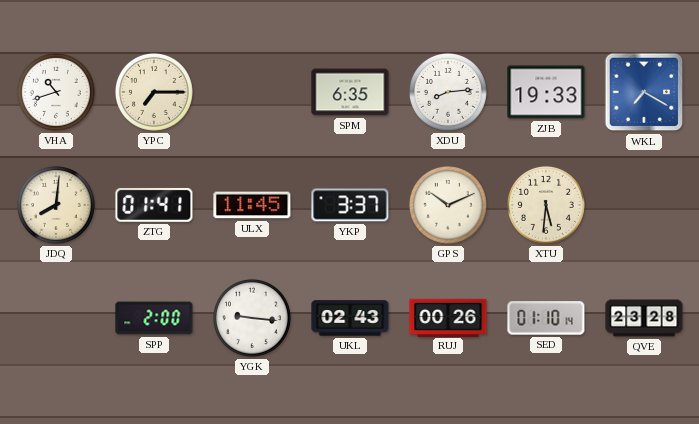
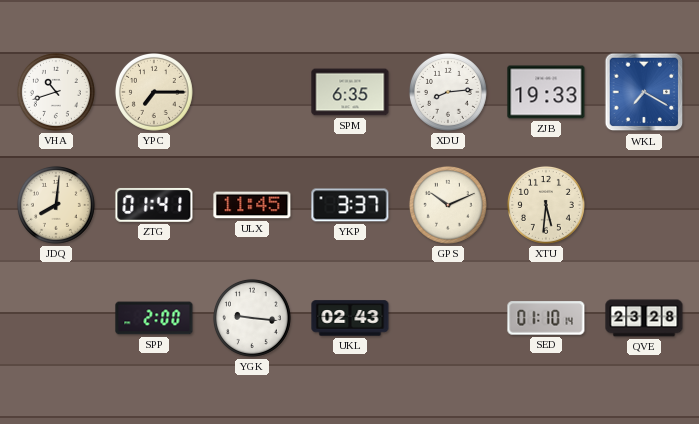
RUJ: 00:26 -> none
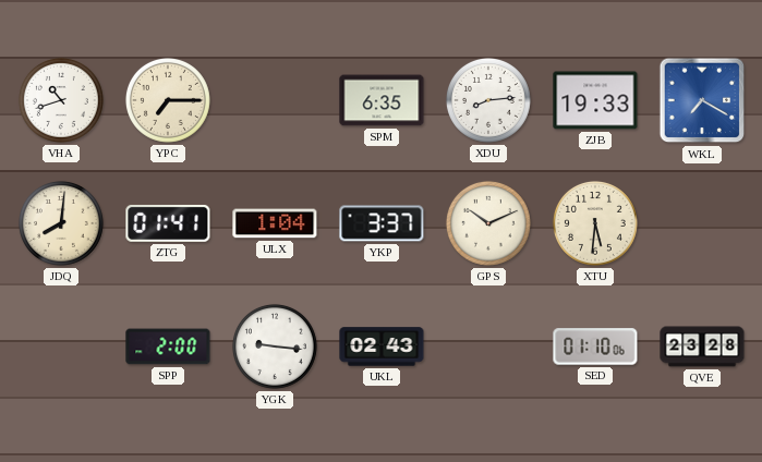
ULX: 11:45 -> 1:04
SED: 01:10:14 -> 01:10:06
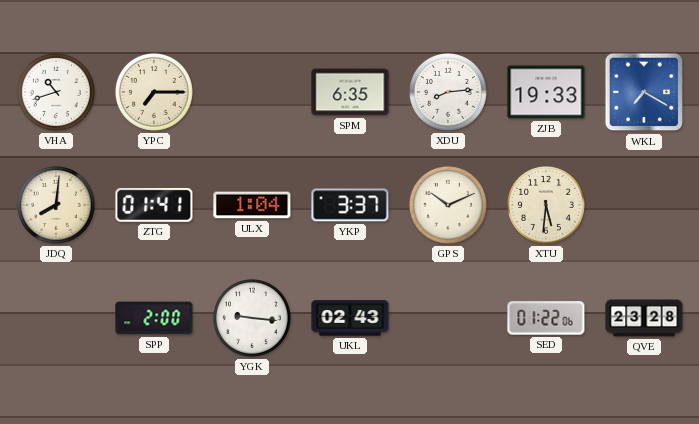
SED: 01:10 -> 01:22
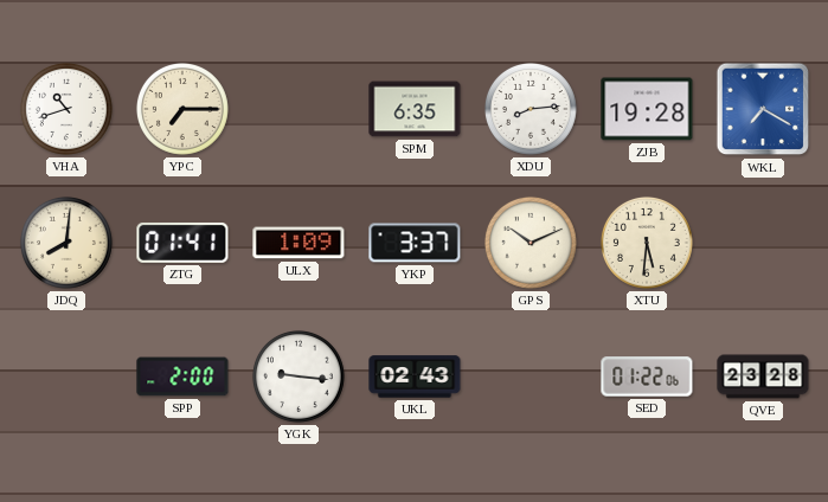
ZJB: 19:33 -> 19:28
ULX: 1:04 -> 1:09
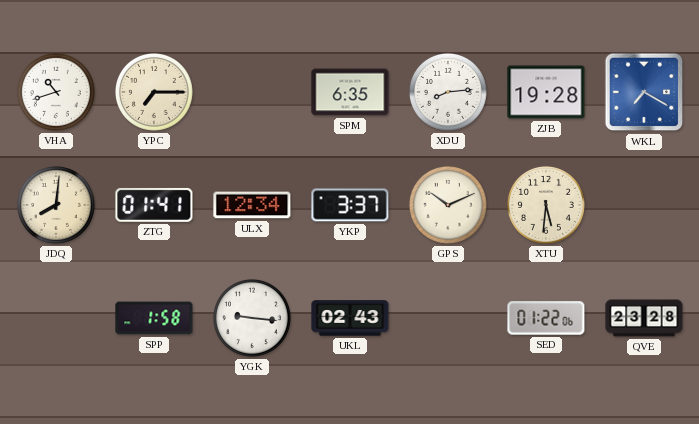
ULX: 1:09 -> 12:34
SPP: 2:00 -> 1:58
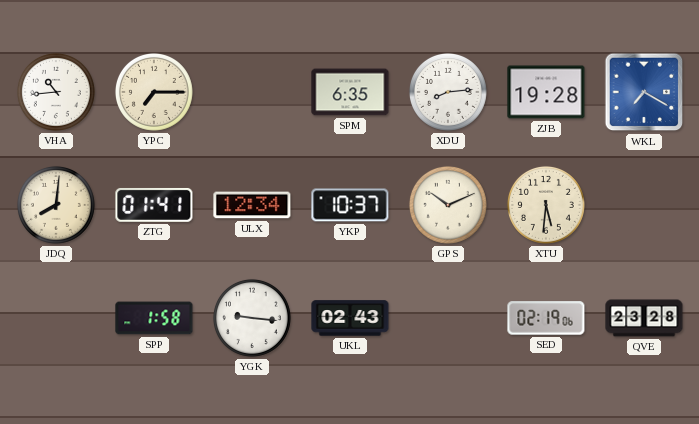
VHA: 10:42 -> 10:44
YKP: 3:37 -> 10:37
SED: 01:22 -> 02:19
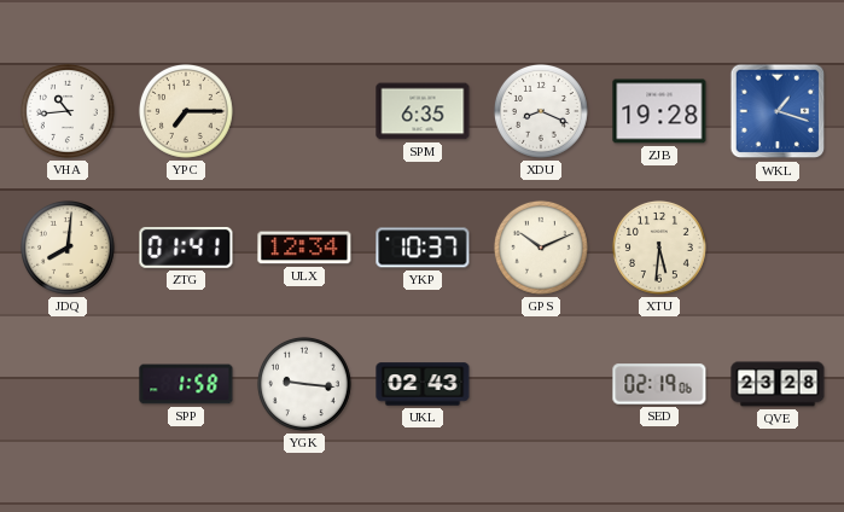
XDU: 8:14 -> 8:19
WKL: 7:20 -> 1:18
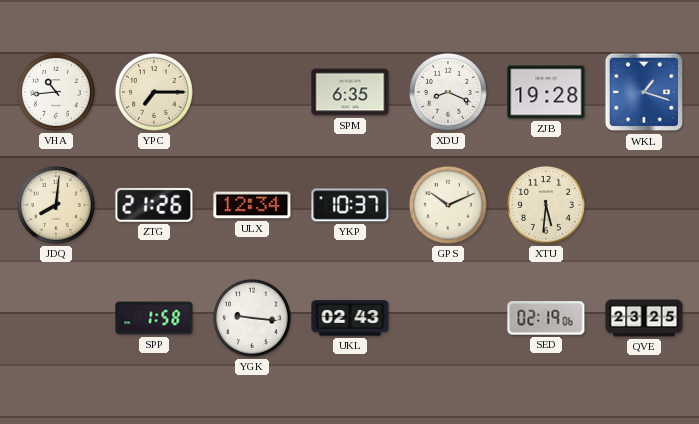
ZTG: 01:41 -> 21:26
QVE: 23:28 -> 23:25
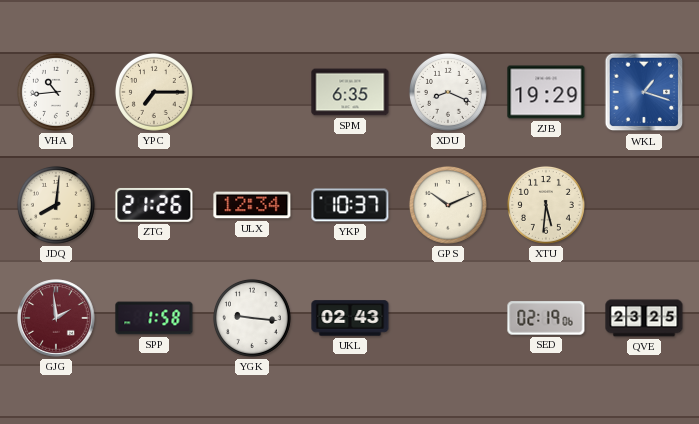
ZJB: 19:28 -> 19:29
GJG: none -> 1:59
